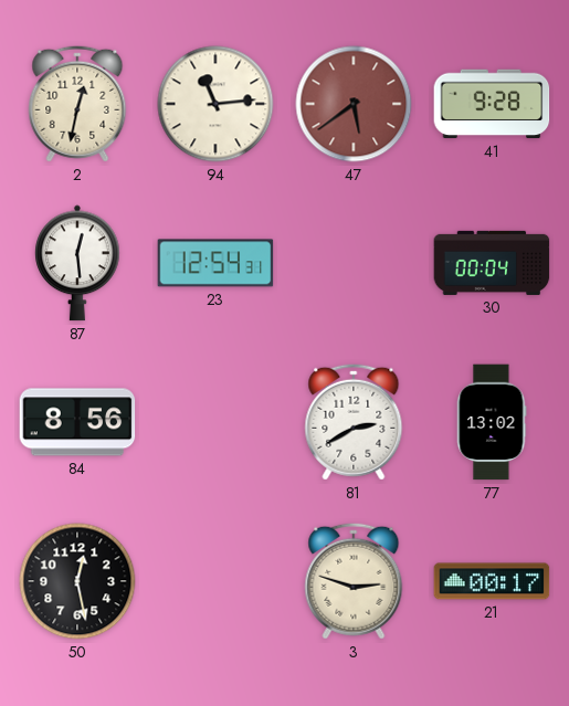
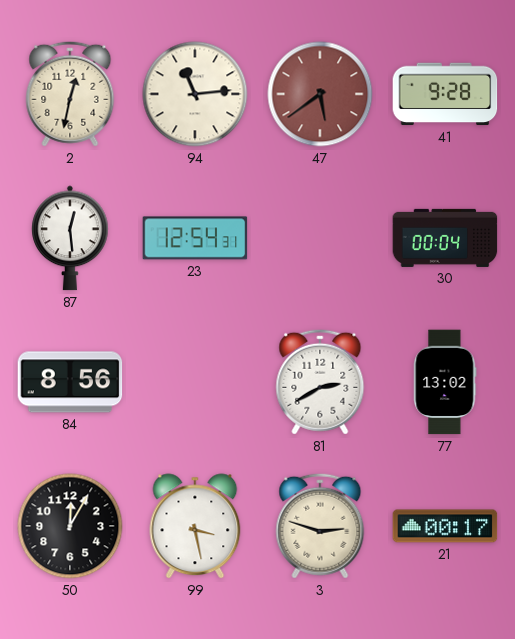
50: 12:28 -> 12:05
99: none -> 3:28
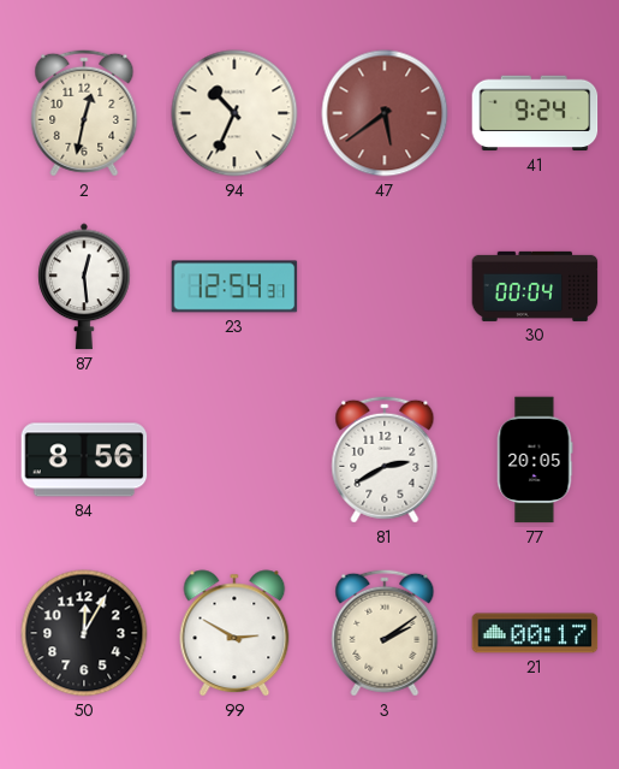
94: 11:14 -> 10:34
41: 9:28 -> 9:24
77: 13:02 -> 20:05
99: 3:28 -> 2:50
3: 2:48 -> 2:09
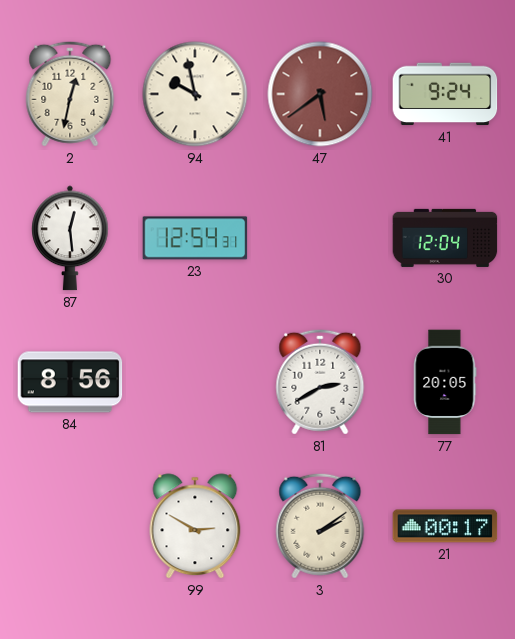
94: 10:34 -> 9:58
30: 00:04 -> 12:04
50: 12:05 -> none
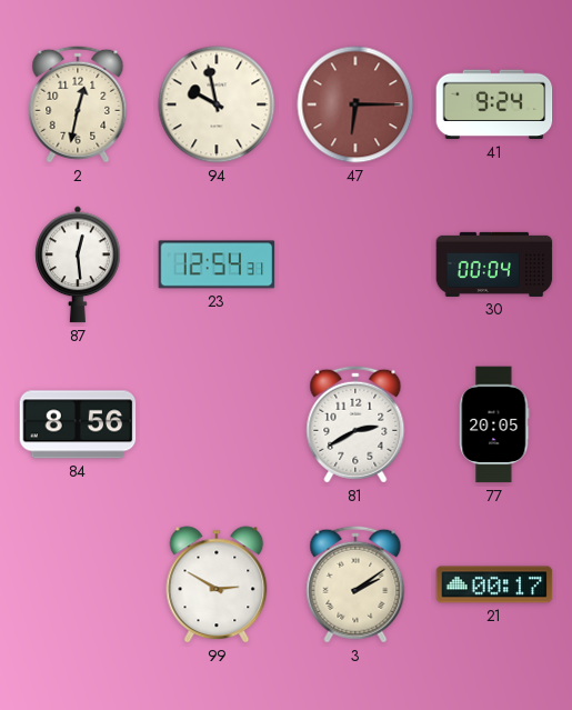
47: 5:39 -> 6:15
30: 12:04 -> 00:04
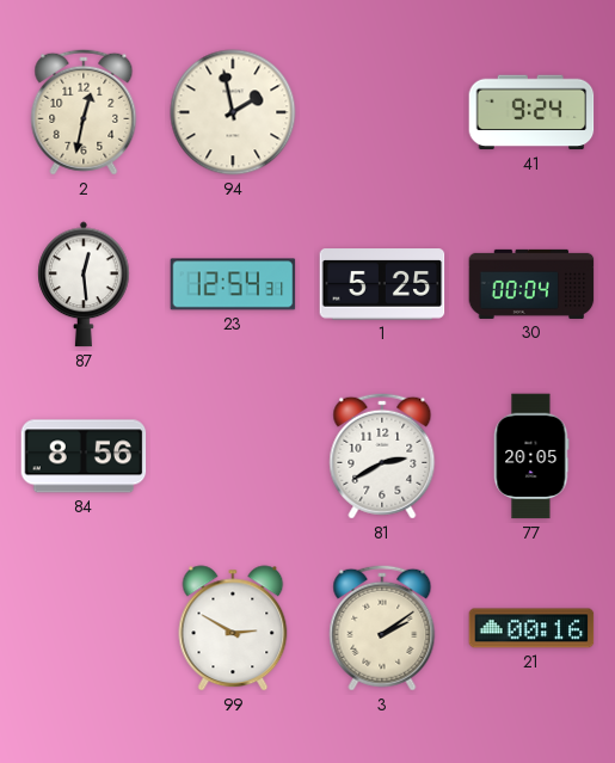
94: 9:58 -> 1:58
47: 6:15 -> none
1: none -> 5:25
21: 00:17 -> 00:16
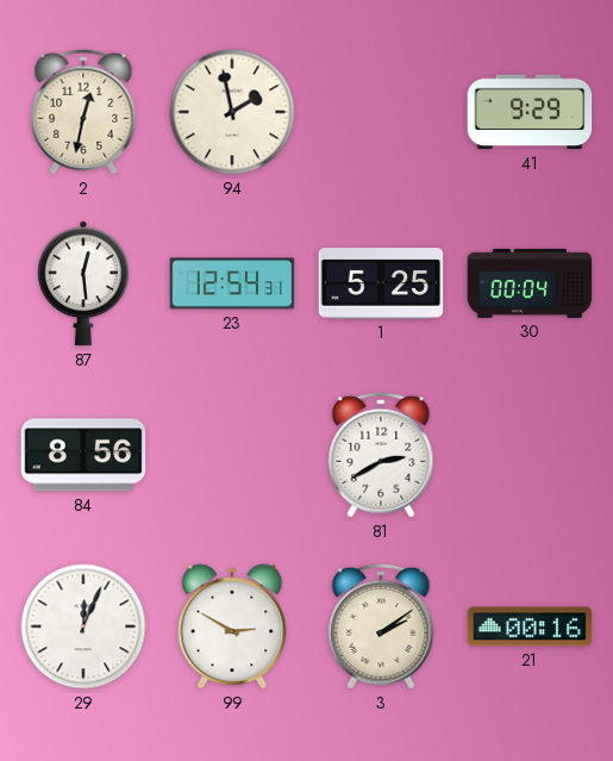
41: 9:24 -> 9:29
77: 20:05 -> none
29: none -> 12:04
